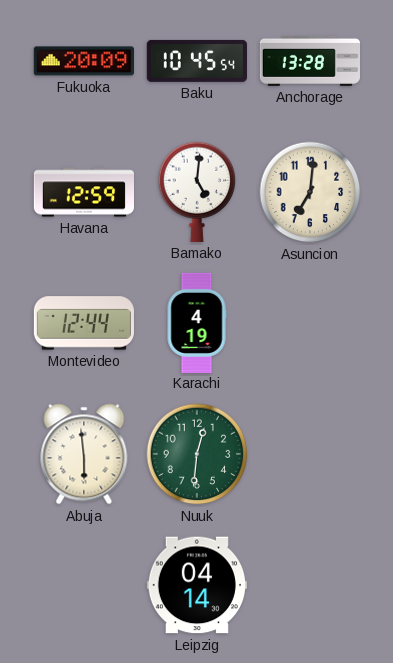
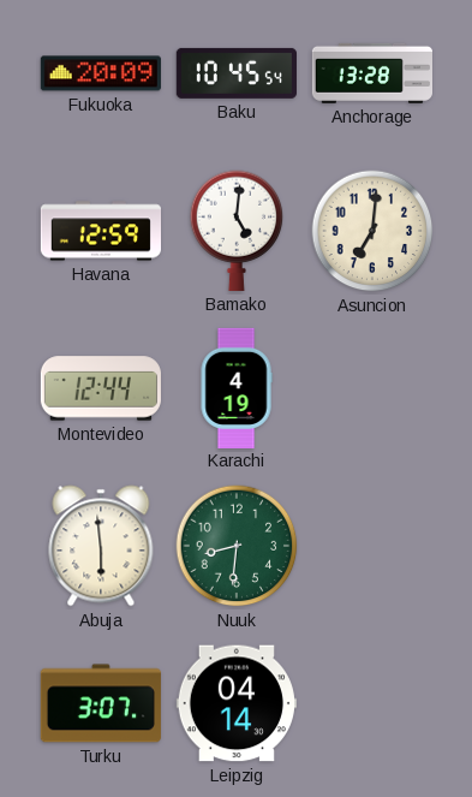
Nuuk: 12:31 -> 8:31
Turku: none -> 3:07
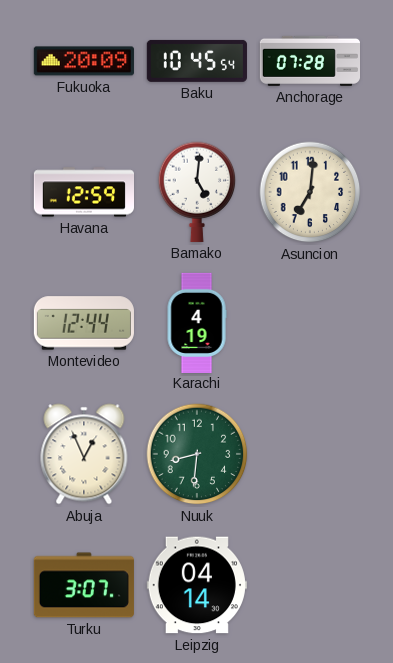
Anchorage: 13:28 -> 07:28
Abuja: 5:59 -> 12:56
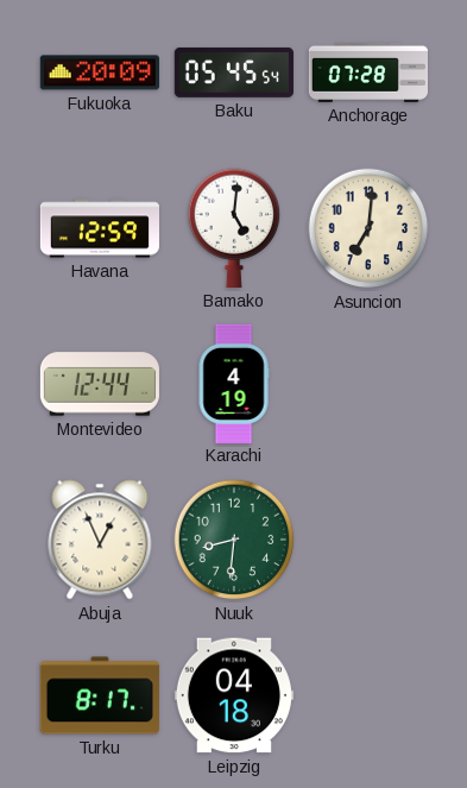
Baku: 10:45 -> 05:45
Turku: 3:07 -> 8:17
Leipzig: 04:14 -> 04:18
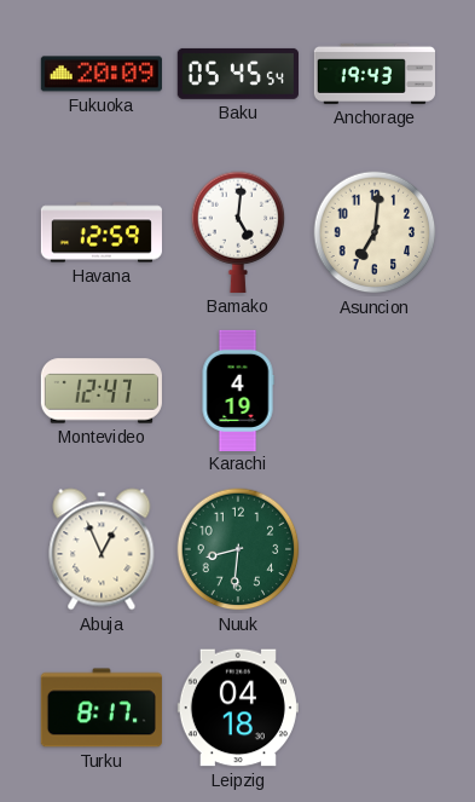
Anchorage: 07:28 -> 19:43
Montevideo: 12:44 -> 12:47
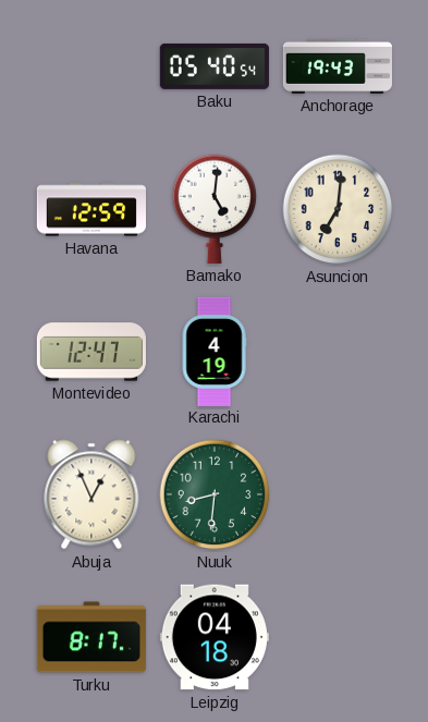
Fukuoka: 20:09 -> none
Baku: 05:45 -> 05:40
